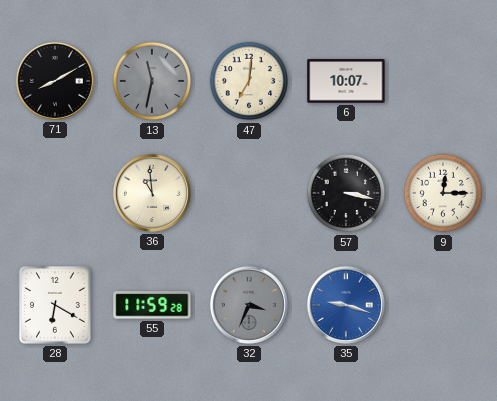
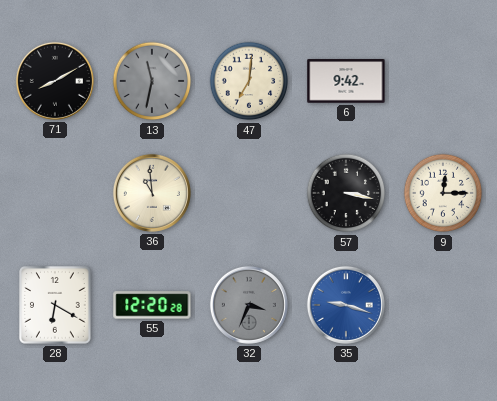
6: 10:07 -> 9:42
55: 11:59 -> 12:20
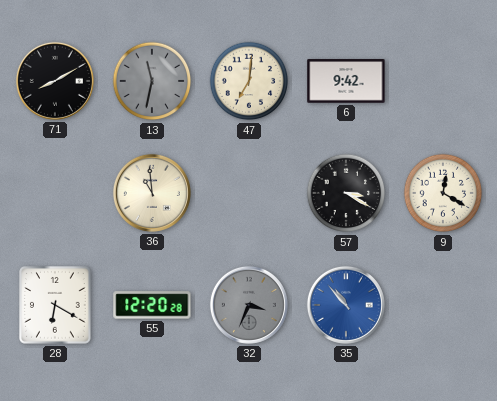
57: 3:17 -> 3:20
9: 12:15 -> 12:20
35: 9:18 -> 10:53
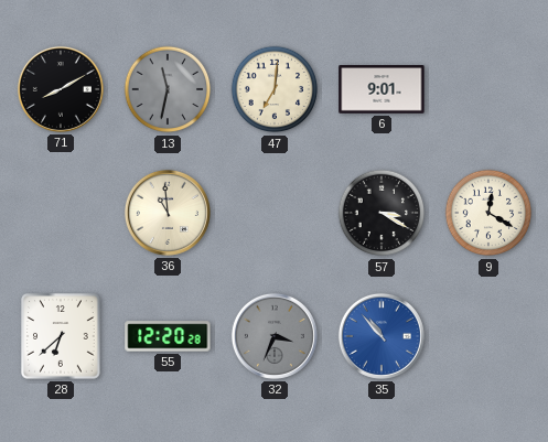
6: 9:42 -> 9:01
28: 6:20 -> 6:38
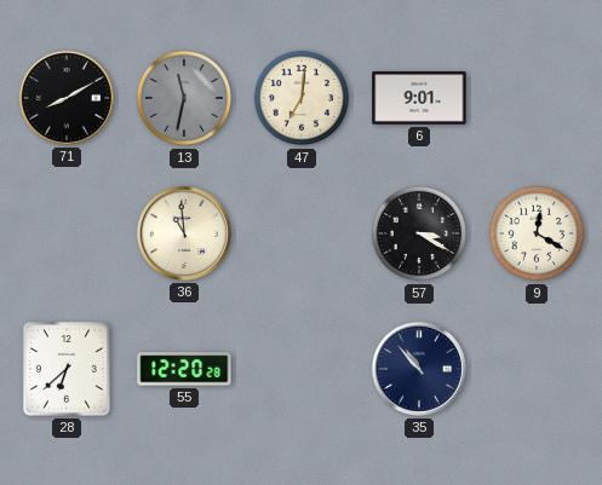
32: 3:34 -> none
35 dial: blue -> navy
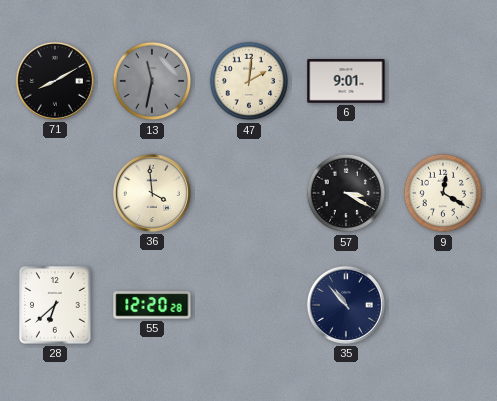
47: 7:01 -> 2:01
36: 10:59 -> 3:59
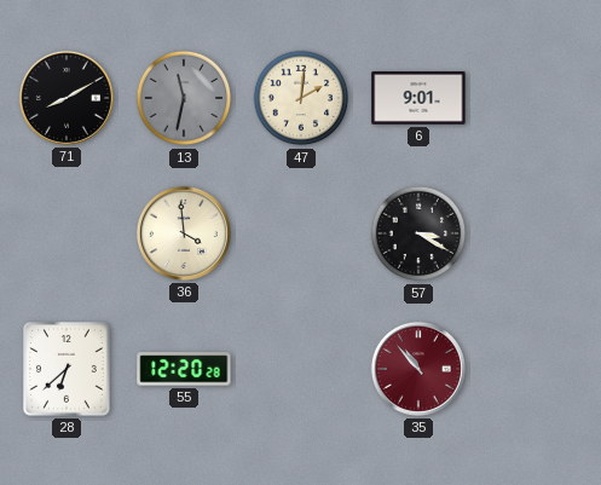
9: 12:20 -> none
35 dial: navy -> burgundy
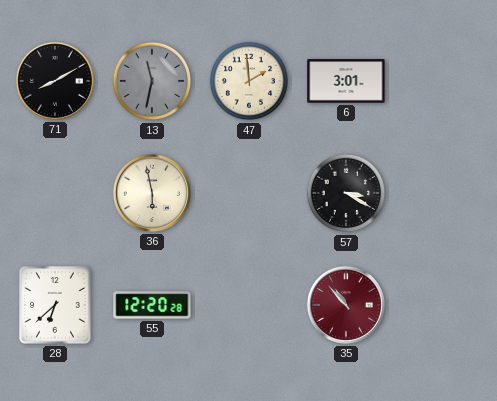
47: 2:01 -> 1:59
6: 9:01 -> 3:01
36: 3:59 -> 5:58
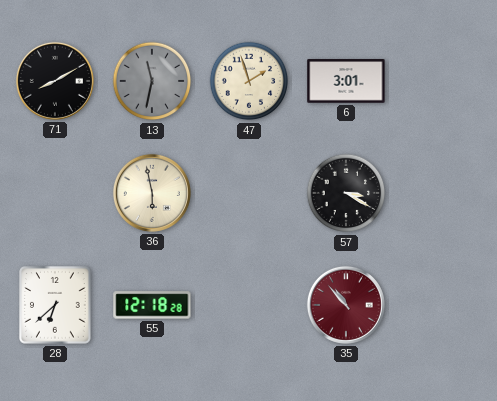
47: 1:59 -> 1:57
55: 12:20 -> 12:18
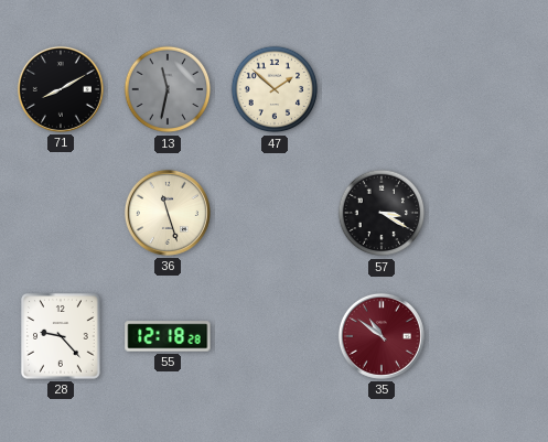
47: 1:57 -> 1:52
6: 3:01 -> none
36: 5:58 -> 11:27
28: 6:38 -> 9:23
35: 10:53 -> 10:51
